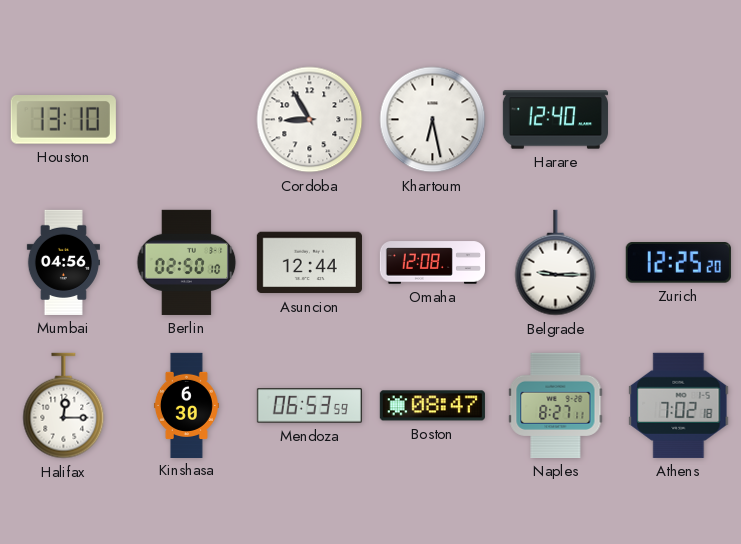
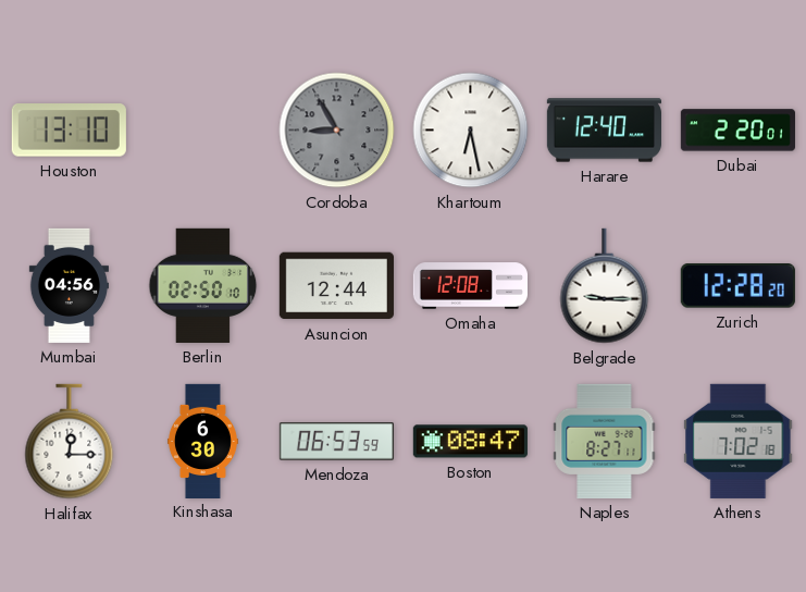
Cordoba dial: white -> grey
Dubai: none -> 2:20
Zurich: 12:25 -> 12:28
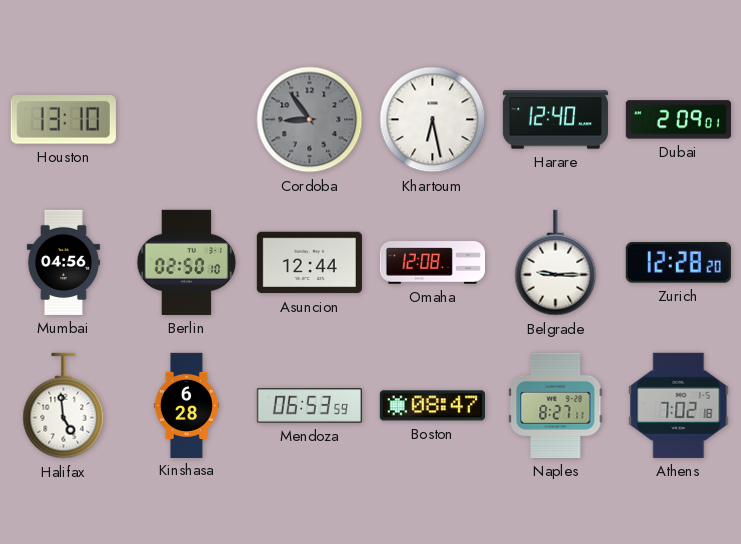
Cordoba: 8:55 -> 8:54
Dubai: 2:20 -> 2:09
Halifax: 12:15 -> 4:59
Kinshasa: 6:30 -> 6:28
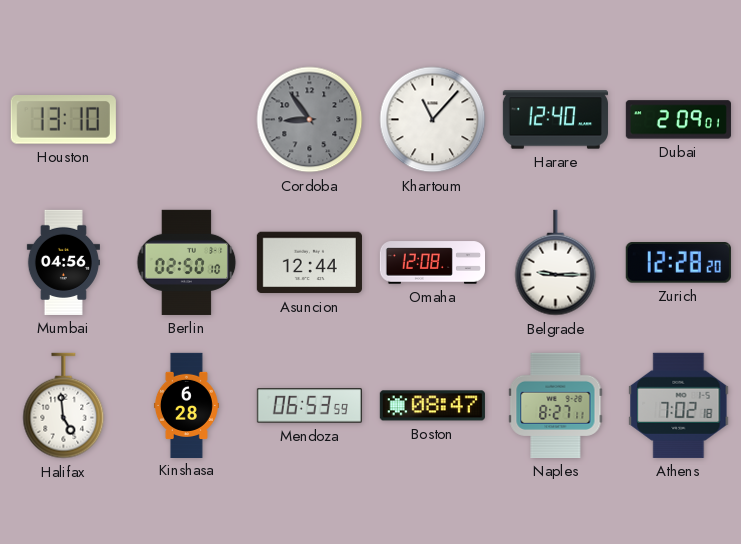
Khartoum: 6:28 -> 11:07
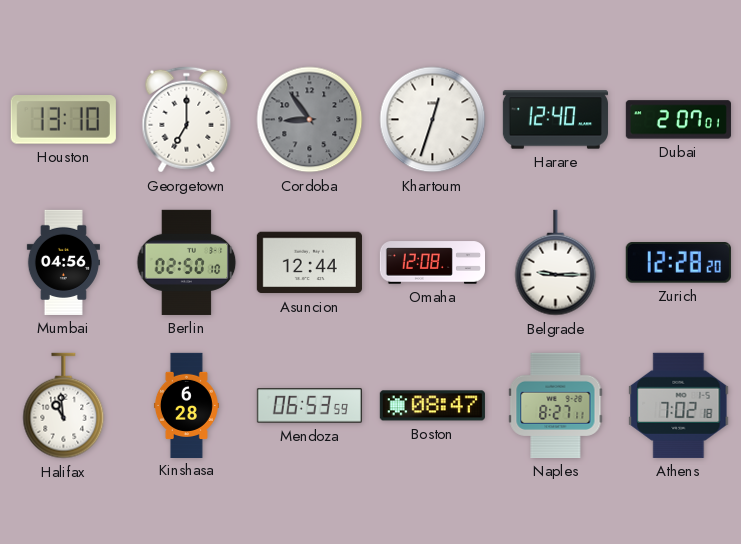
Georgetown: none -> 7:00
Khartoum: 11:07 -> 12:33
Dubai: 2:09 -> 2:07
Halifax: 4:59 -> 10:59
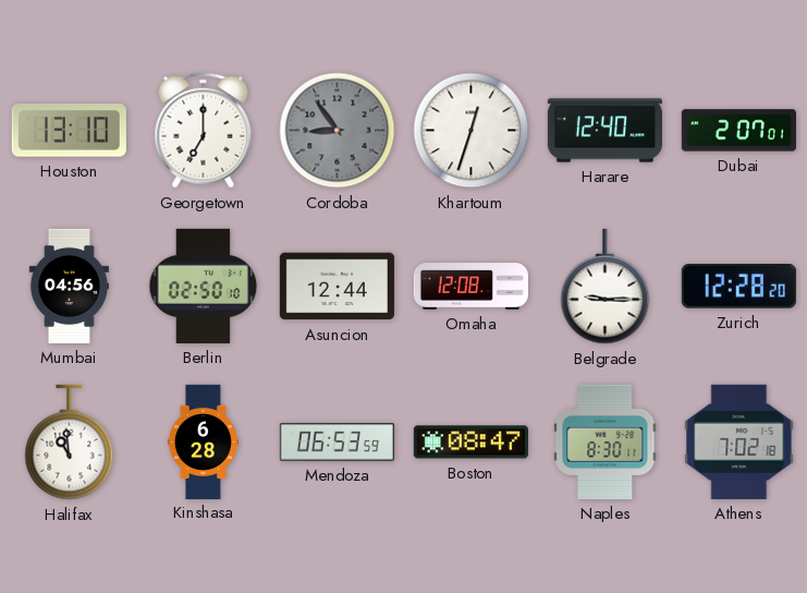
Naples: 8:27 -> 8:30
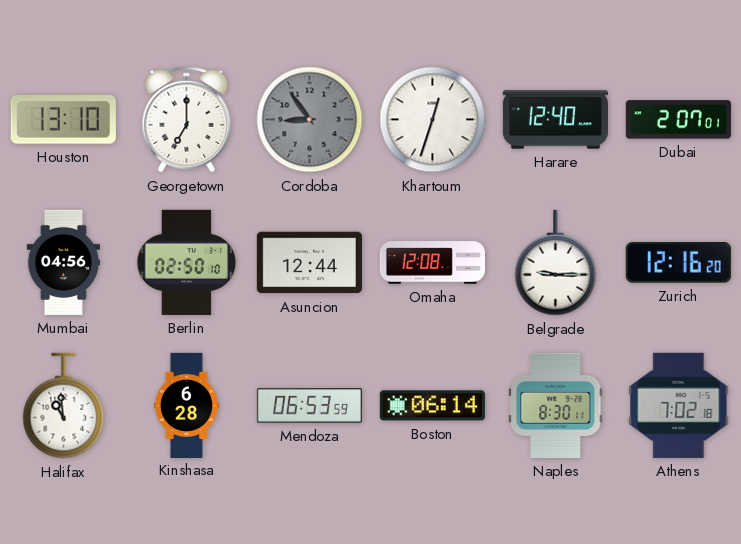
Zurich: 12:28 -> 12:16
Boston: 08:47 -> 06:14
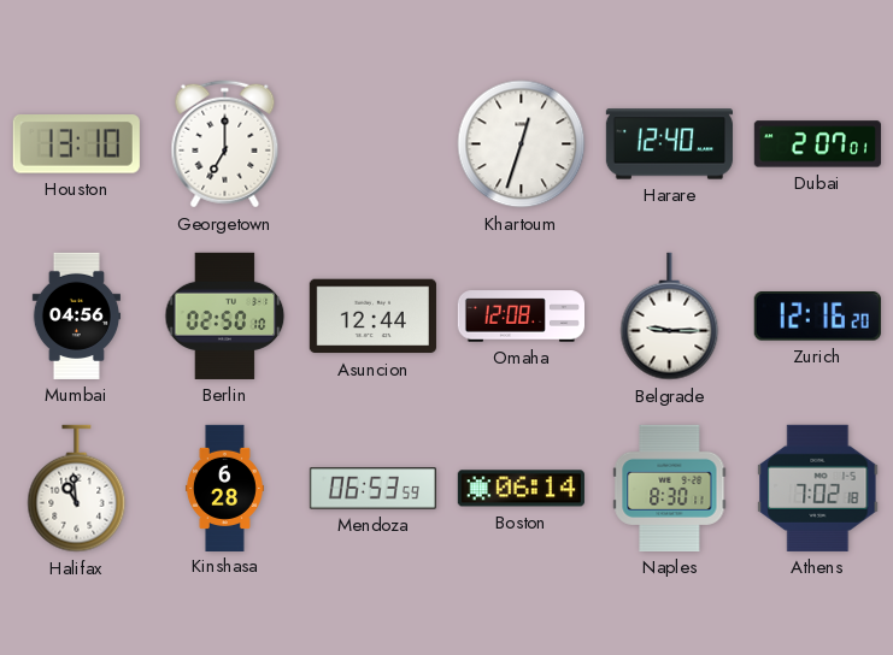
Cordoba: 8:54 -> none
